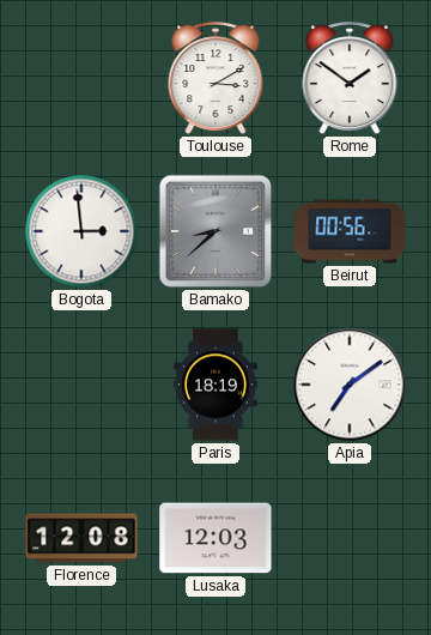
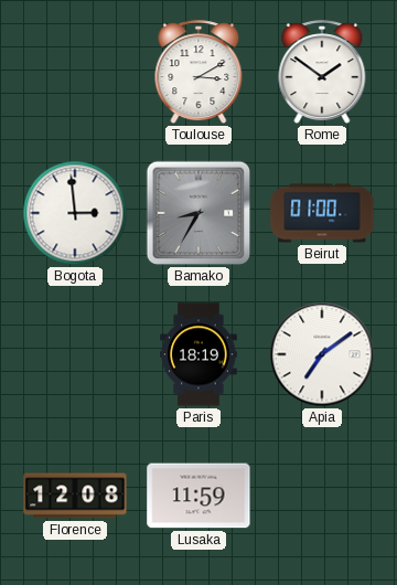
Bamako: 8:38 -> 8:35
Beirut: 00:56 -> 01:00
Lusaka: 12:03 -> 11:59
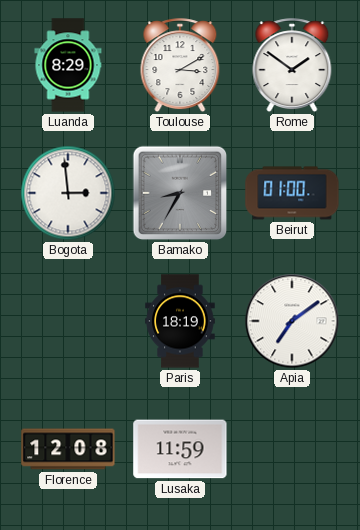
Luanda: none -> 8:29
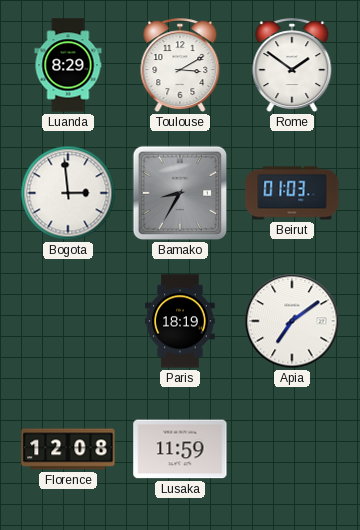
Beirut: 01:00 -> 01:03
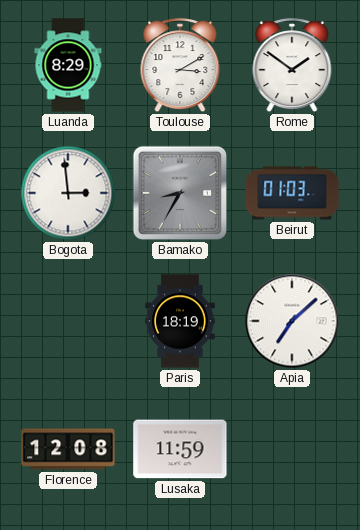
Apia: 7:09 -> 7:08
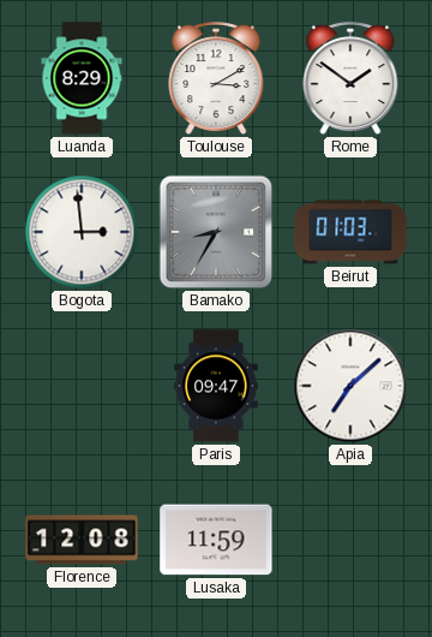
Paris: 18:19 -> 09:47
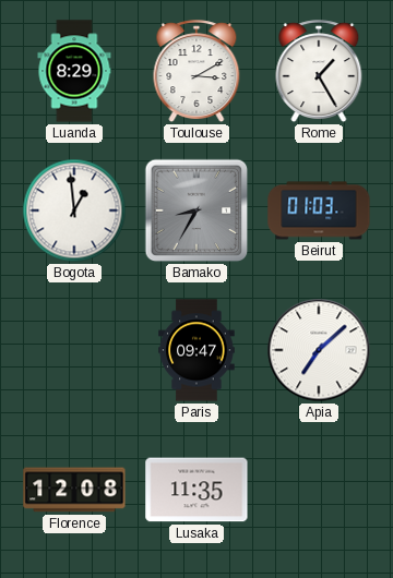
Rome: 1:51 -> 1:25
Bogota: 2:59 -> 12:59
Lusaka: 11:59 -> 11:35
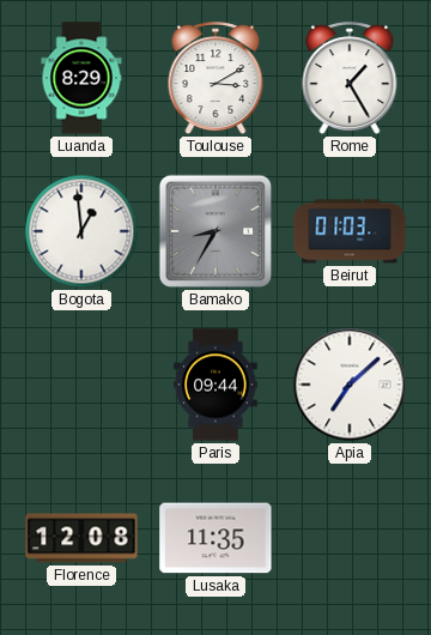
Paris: 09:47 -> 09:44
